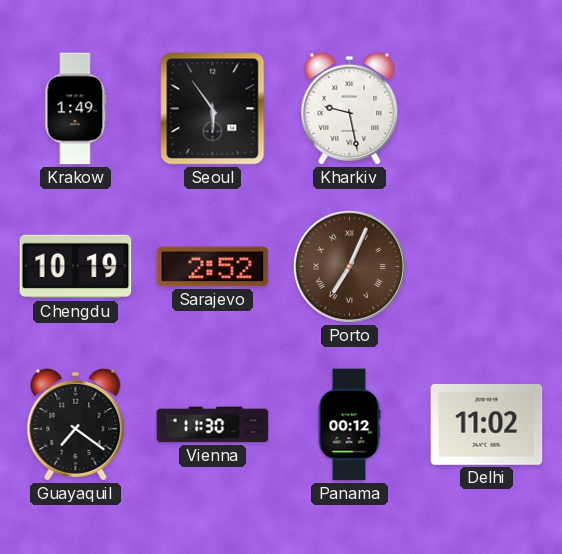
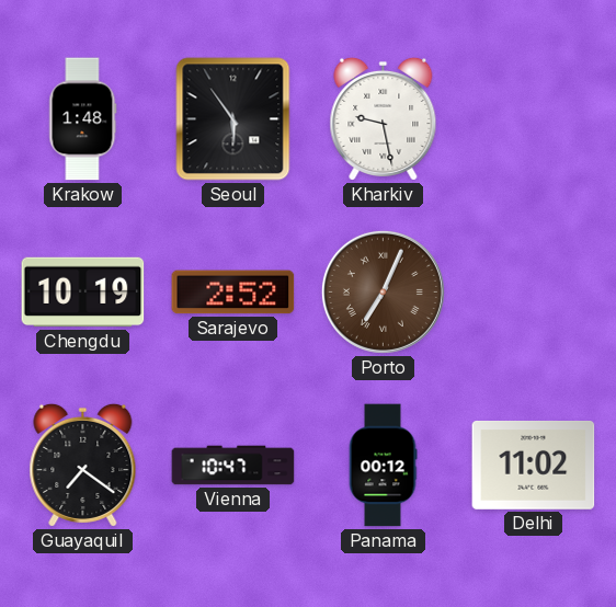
Krakow: 1:49 -> 1:48
Vienna: 11:30 -> 10:47
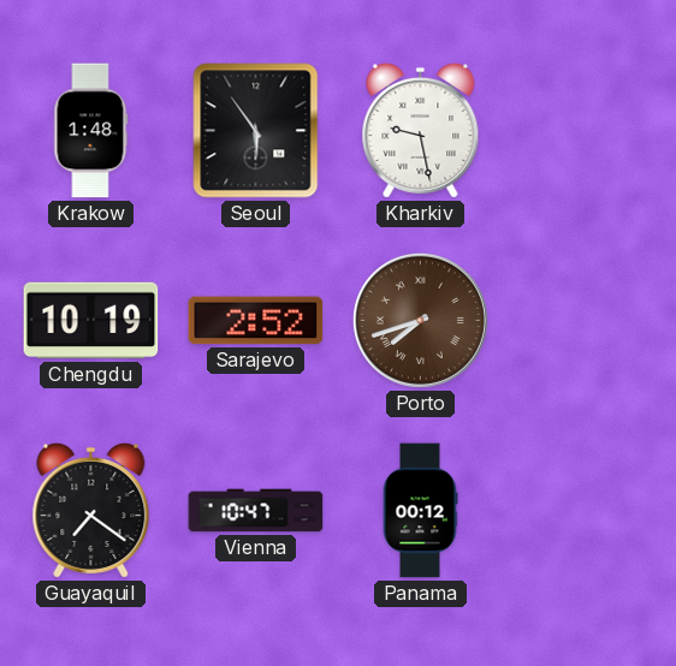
Porto: 7:04 -> 7:42
Delhi: 11:02 -> none
